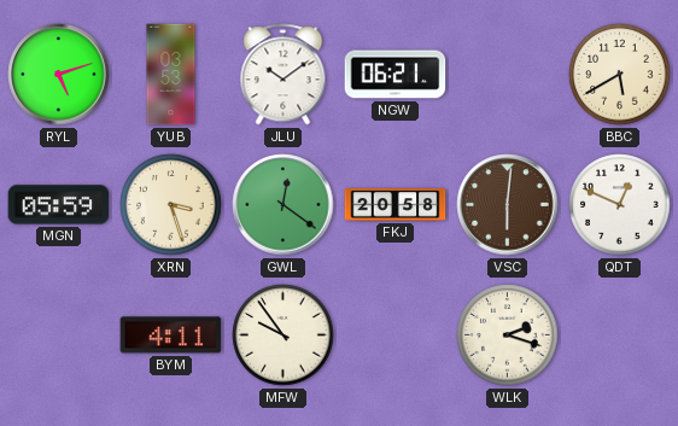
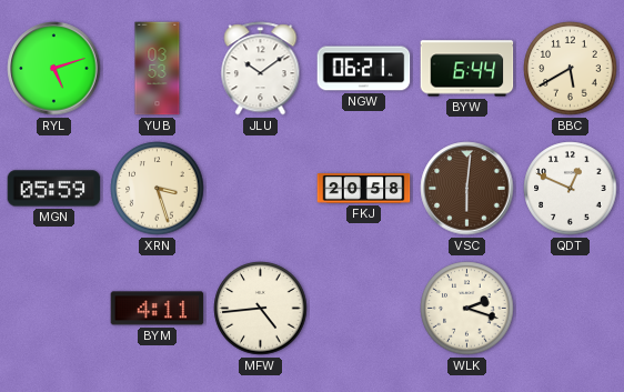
BYW: none -> 6:44
GWL: 12:21 -> none
MFW: 9:54 -> 4:44
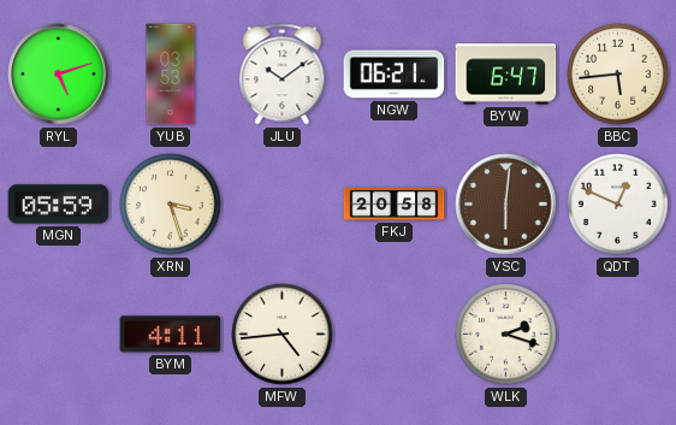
BYW: 6:44 -> 6:47
BBC: 5:40 -> 5:44
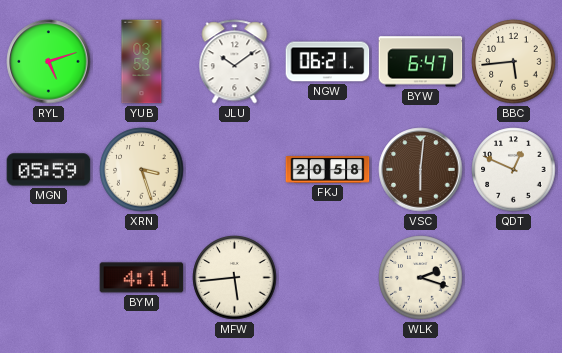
MFW: 4:44 -> 5:44
